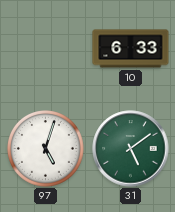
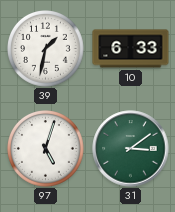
39: none -> 1:32
31: 5:09 -> 3:09
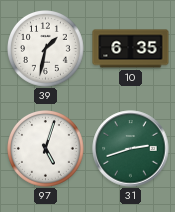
10: 6:33 -> 6:35
31: 3:09 -> 2:42
